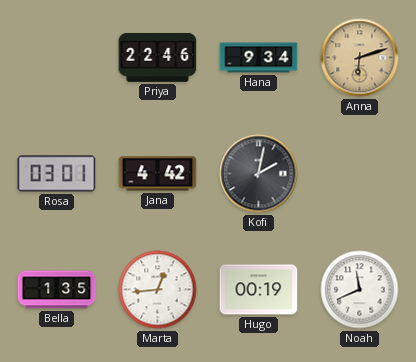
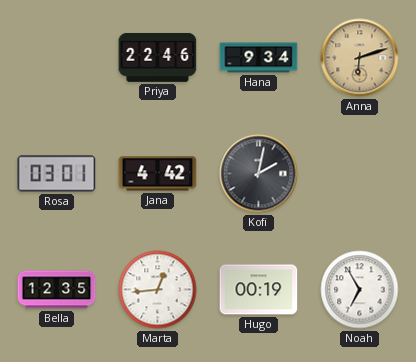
Bella: 1:35 -> 12:35
Noah: 11:41 -> 6:55
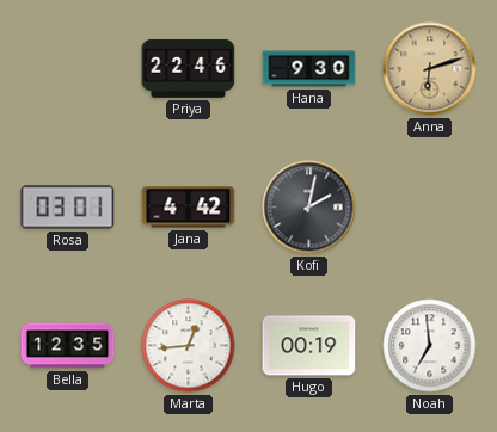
Hana: 9:34 -> 9:30
Noah: 6:55 -> 6:59
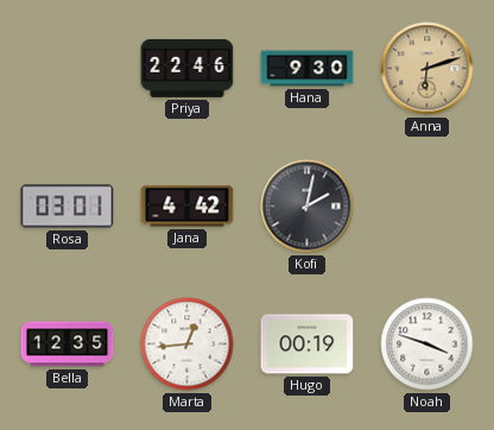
Noah: 6:59 -> 3:48
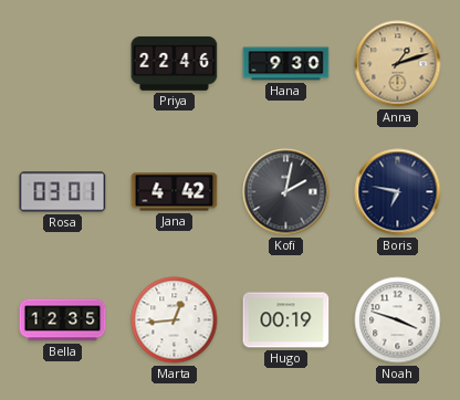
Anna: 6:12 -> 1:12
Boris: none -> 6:47
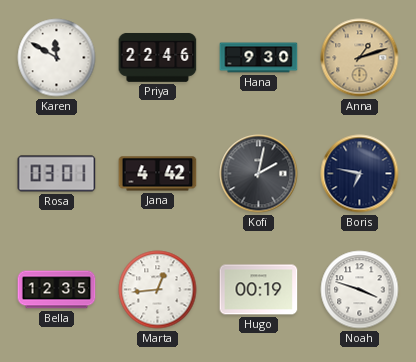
Karen: none -> 11:50
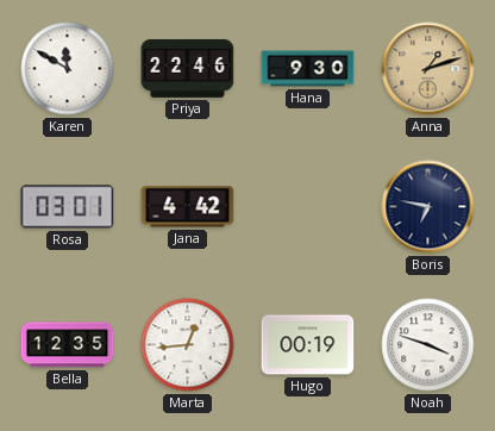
Kofi: 2:02 -> none
